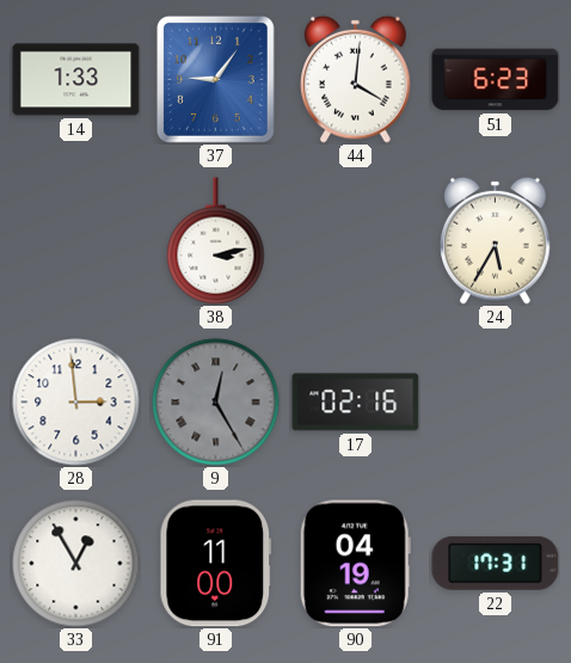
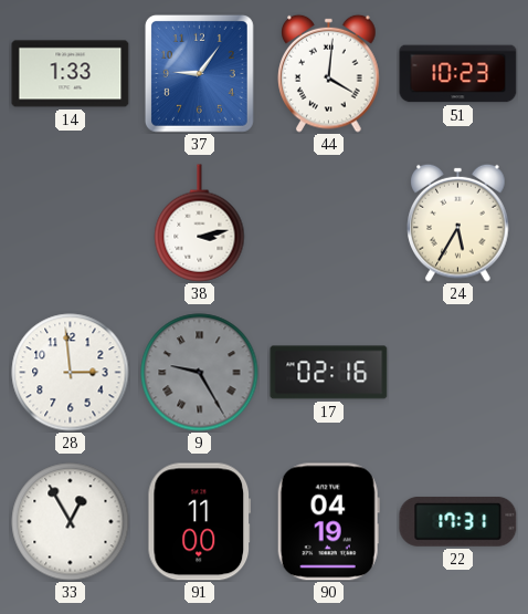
51: 6:23 -> 10:23
9: 12:25 -> 9:25
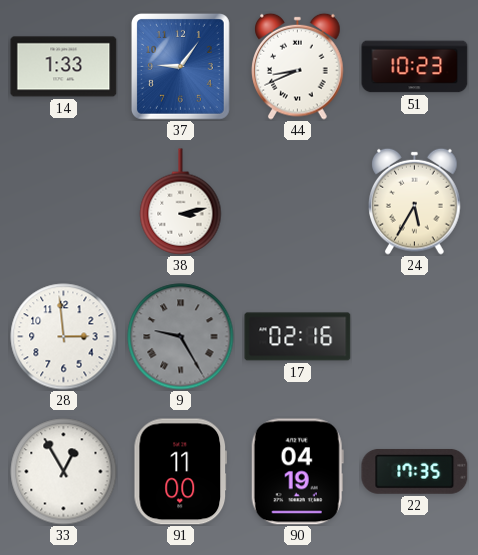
44: 4:01 -> 8:41
22: 17:31 -> 17:35
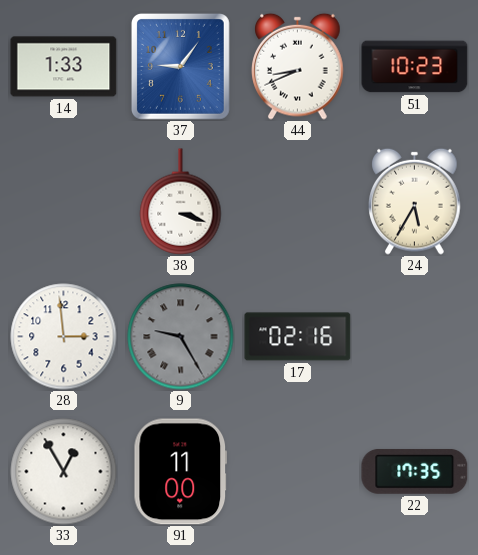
38: 3:13 -> 3:18
90: 04:19 -> none
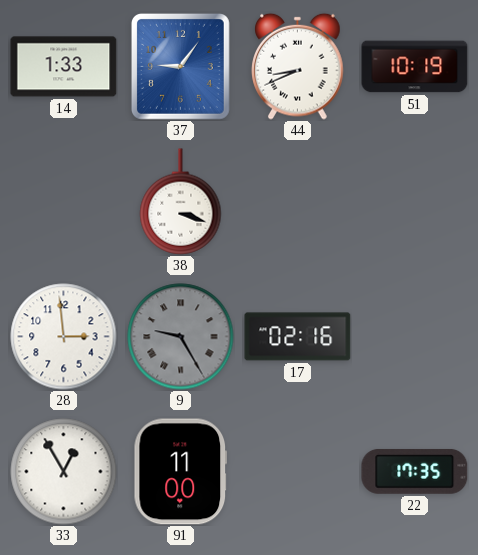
51: 10:23 -> 10:19
24: 5:35 -> none
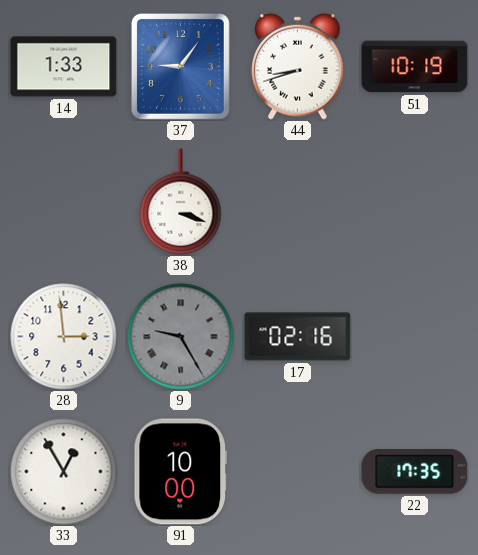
44: 8:41 -> 8:42
91: 11:00 -> 10:00
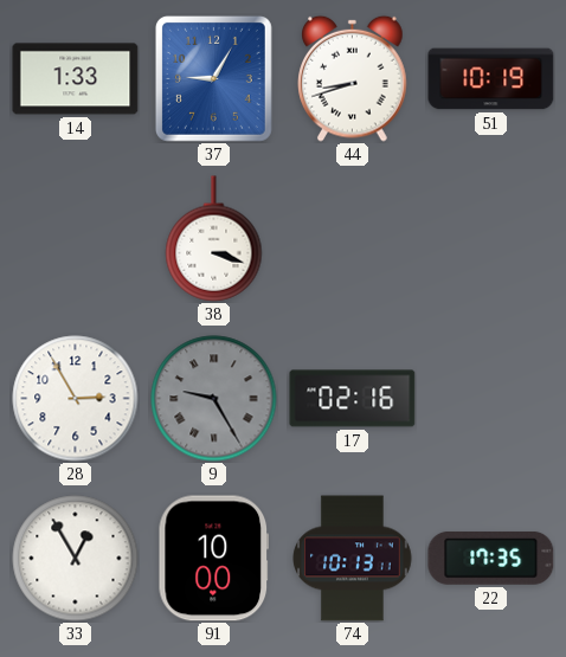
37: 9:06 -> 9:05
28: 2:59 -> 2:55
74: none -> 10:13
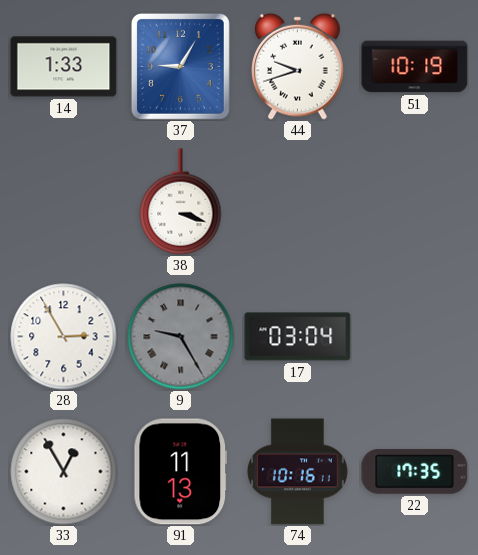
44: 8:42 -> 9:42
17: 02:16 -> 03:04
91: 10:00 -> 11:13
74: 10:13 -> 10:16
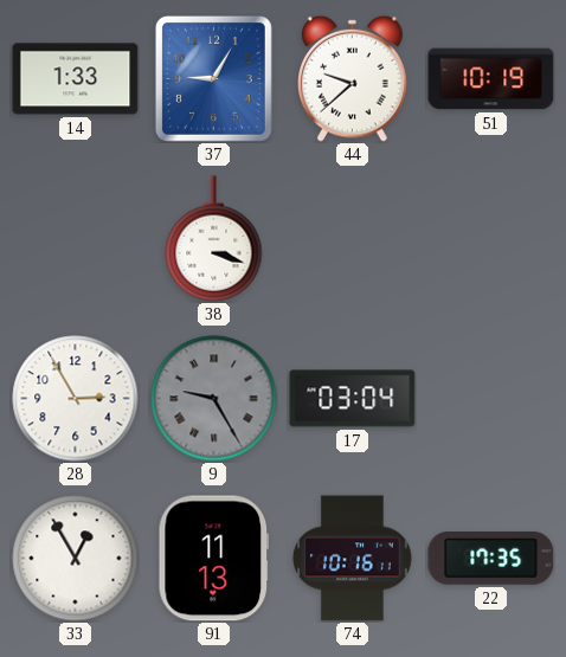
44: 9:42 -> 9:38
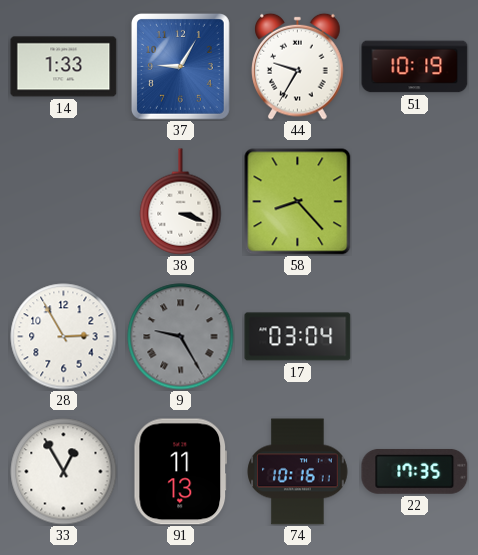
44: 9:38 -> 9:35
58: none -> 8:23
